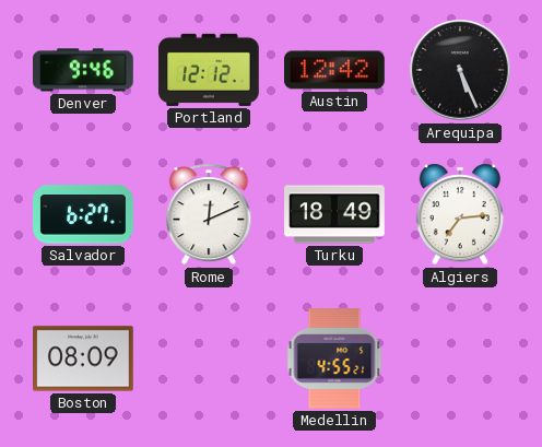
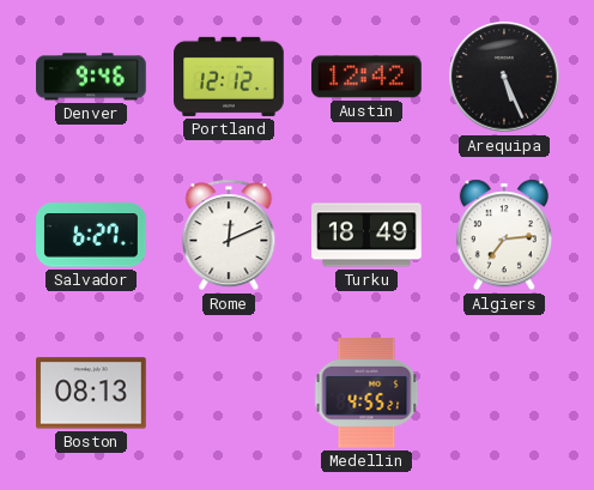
Boston: 08:09 -> 08:13
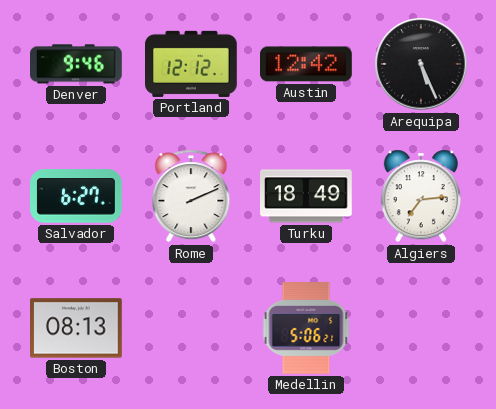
Rome: 12:11 -> 2:11
Medellin: 4:55 -> 5:06
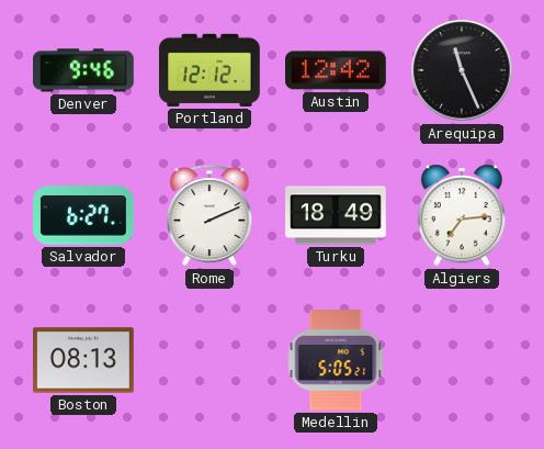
Arequipa: 5:26 -> 11:26
Medellin: 5:06 -> 5:05
